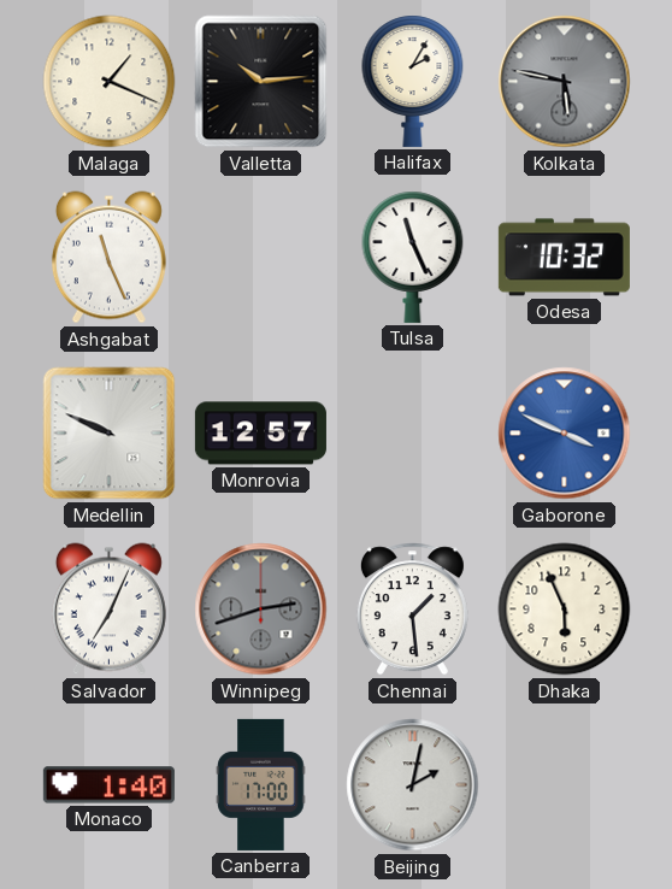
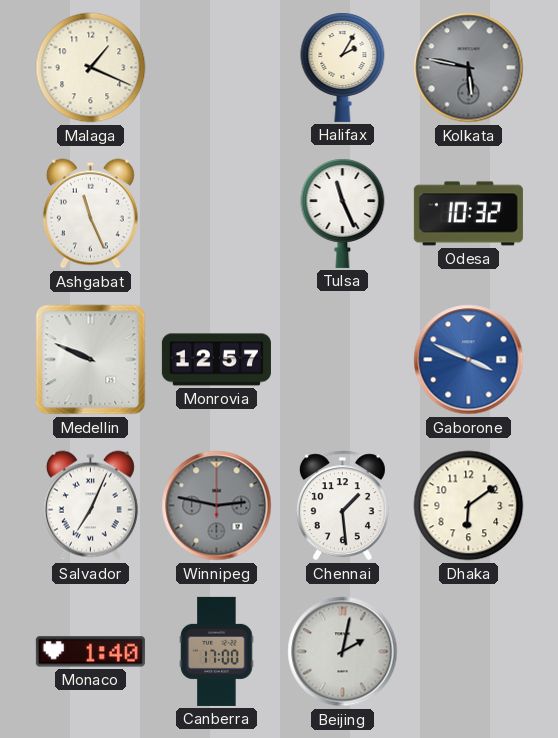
Valletta: 10:14 -> none
Winnipeg: 2:42 -> 2:47
Dhaka: 5:56 -> 6:09
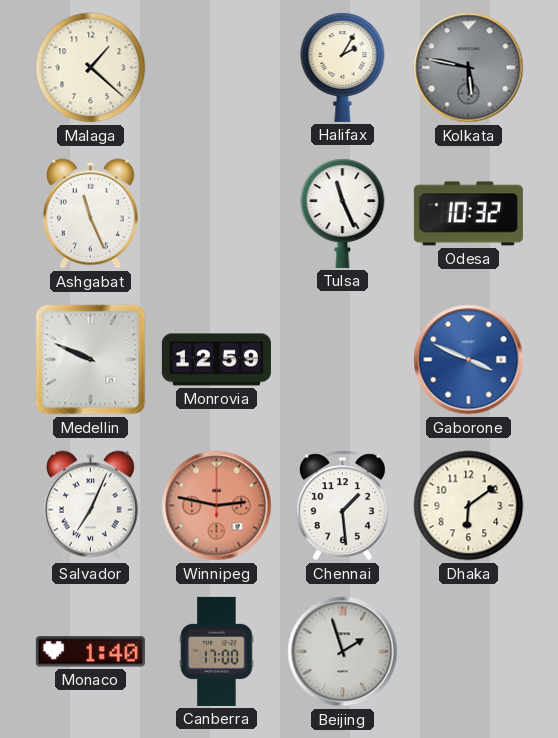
Malaga: 1:19 -> 1:22
Monrovia: 12:57 -> 12:59
Winnipeg dial: grey -> salmon
Beijing: 2:02 -> 1:57
